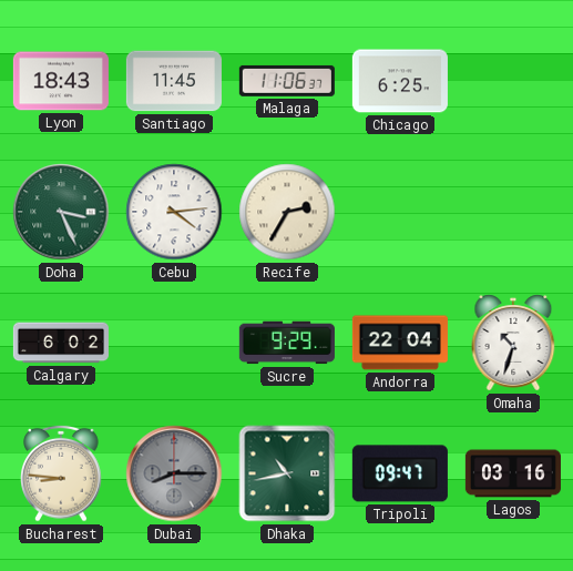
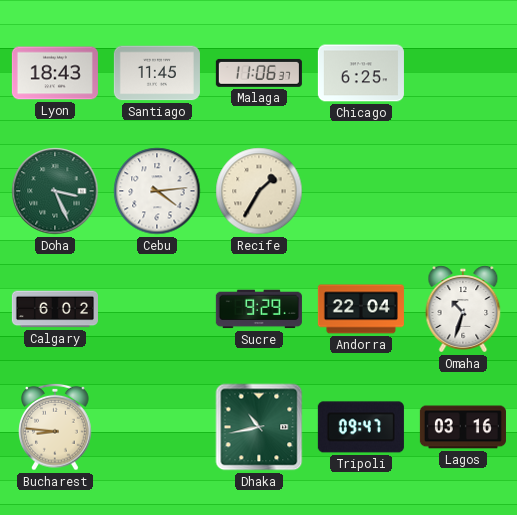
Recife: 2:35 -> 1:35
Dubai: 8:15 -> none
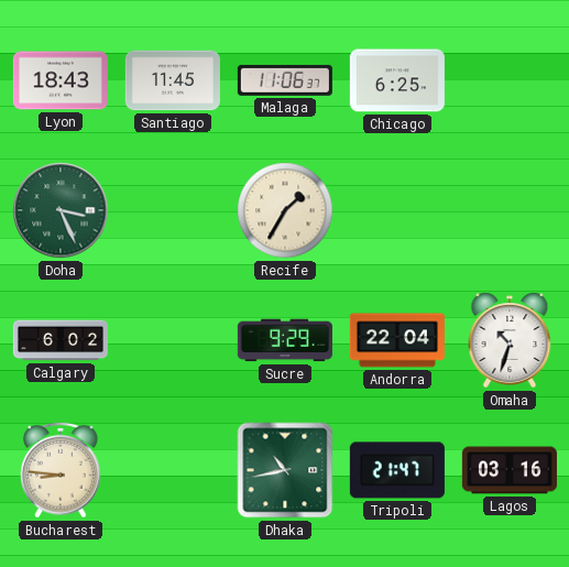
Cebu: 4:14 -> none
Tripoli: 09:47 -> 21:47
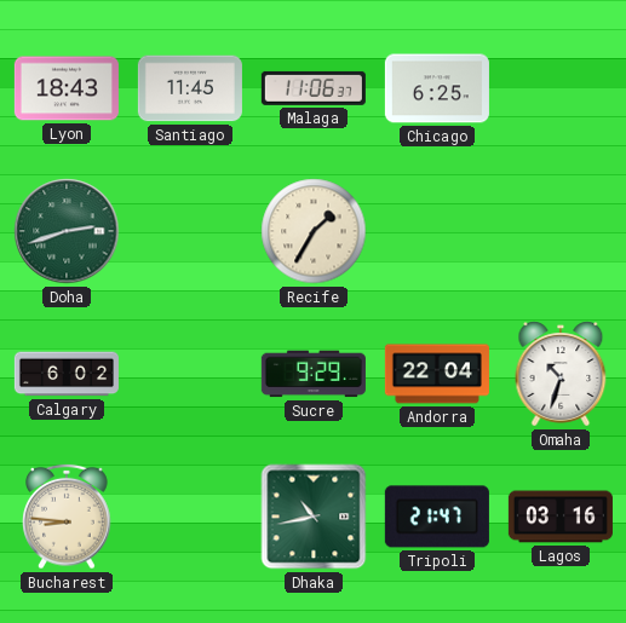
Doha: 3:26 -> 2:42
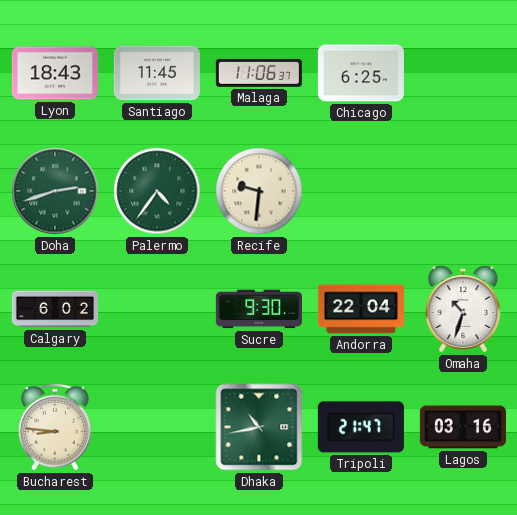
Palermo: none -> 4:36
Recife: 1:35 -> 9:31
Sucre: 9:29 -> 9:30
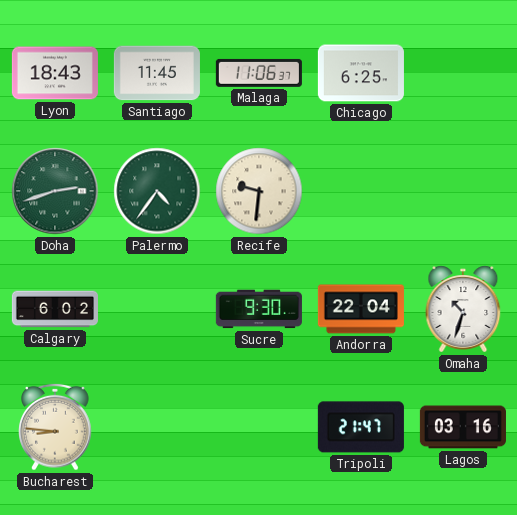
Dhaka: 10:43 -> none
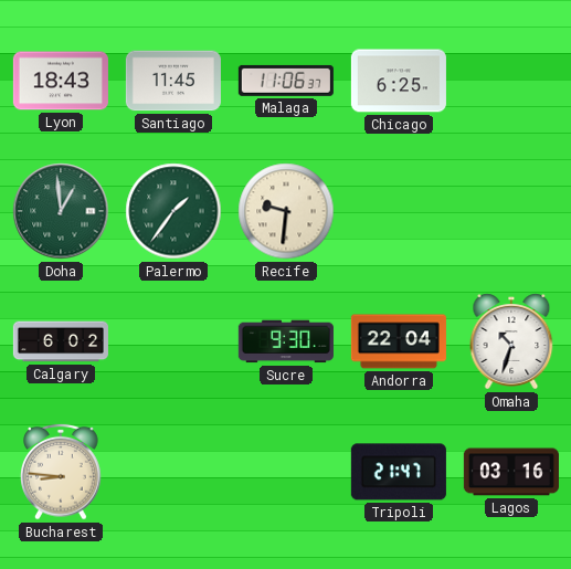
Doha: 2:42 -> 12:59
Palermo: 4:36 -> 1:36
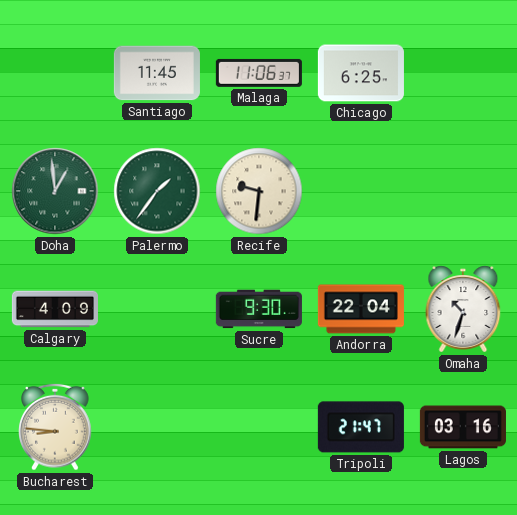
Lyon: 18:43 -> none
Calgary: 6:02 -> 4:09
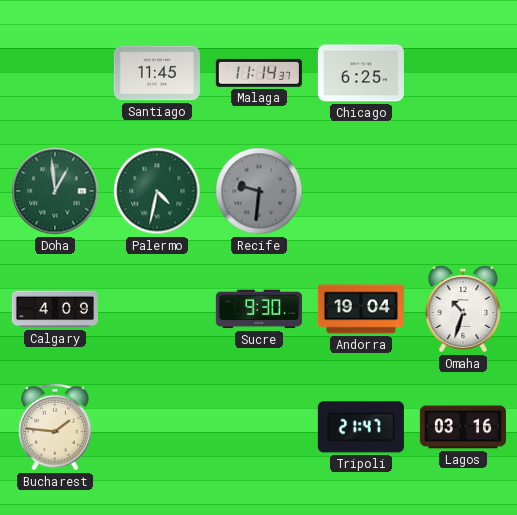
Malaga: 11:06 -> 11:14
Palermo: 1:36 -> 4:32
Recife dial: cream -> grey
Andorra: 22:04 -> 19:04
Bucharest: 8:46 -> 1:46
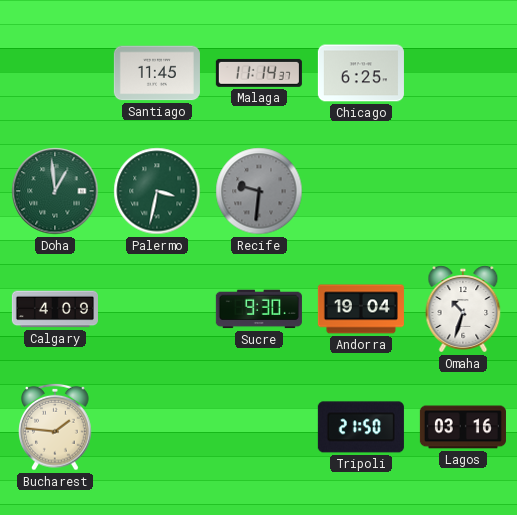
Palermo: 4:32 -> 3:32
Tripoli: 21:47 -> 21:50
